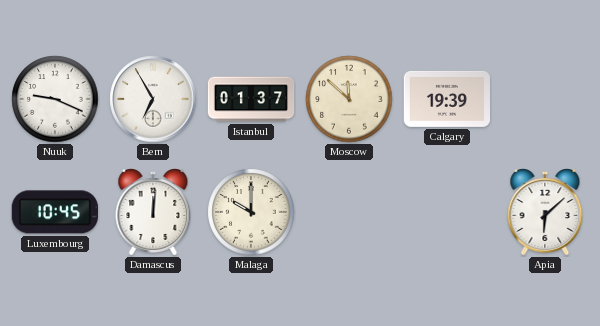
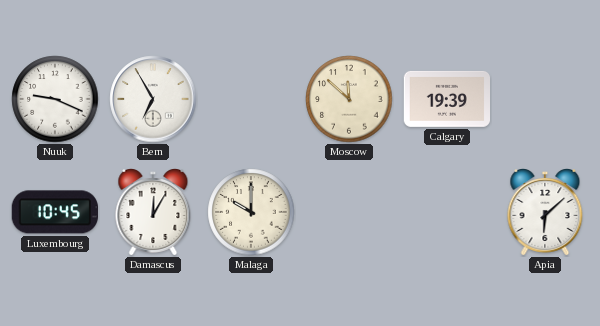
Istanbul: 01:37 -> none
Damascus: 12:01 -> 12:05
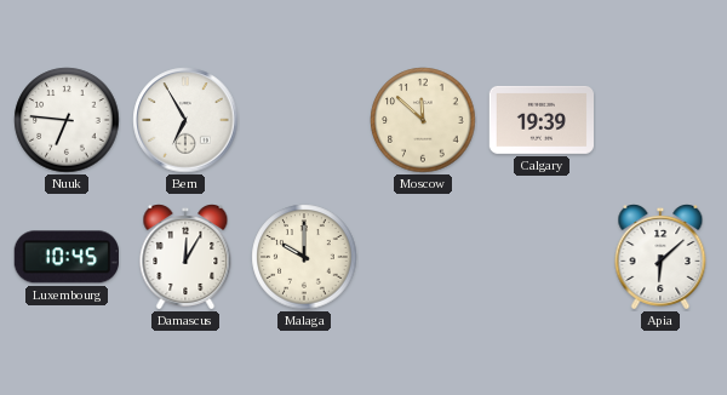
Nuuk: 9:19 -> 6:46
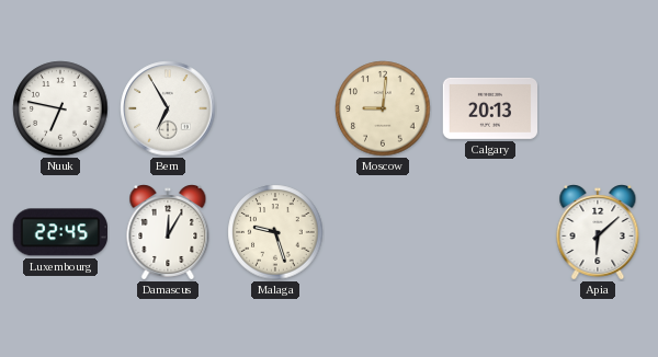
Nuuk: 6:46 -> 6:47
Moscow: 11:52 -> 9:01
Calgary: 19:39 -> 20:13
Luxembourg: 10:45 -> 22:45
Malaga: 10:00 -> 9:27
